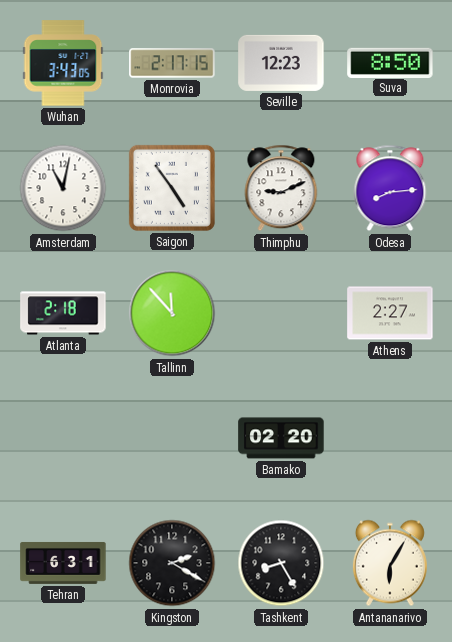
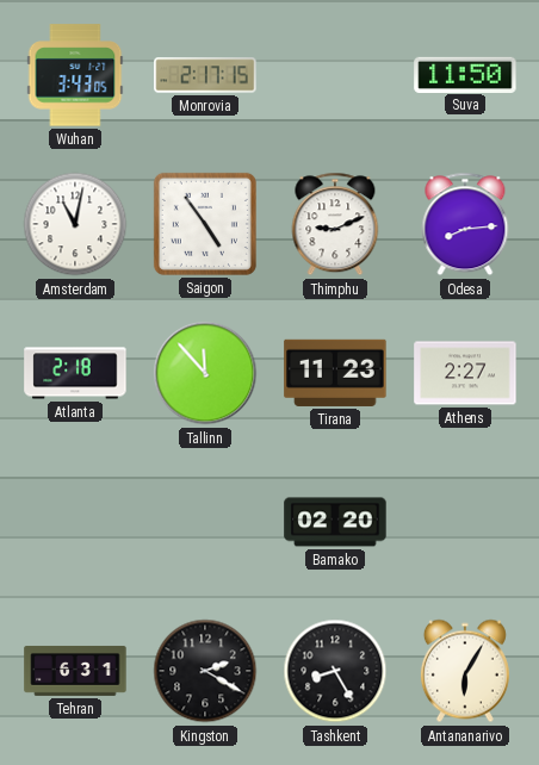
Seville: 12:23 -> none
Suva: 8:50 -> 11:50
Tirana: none -> 11:23
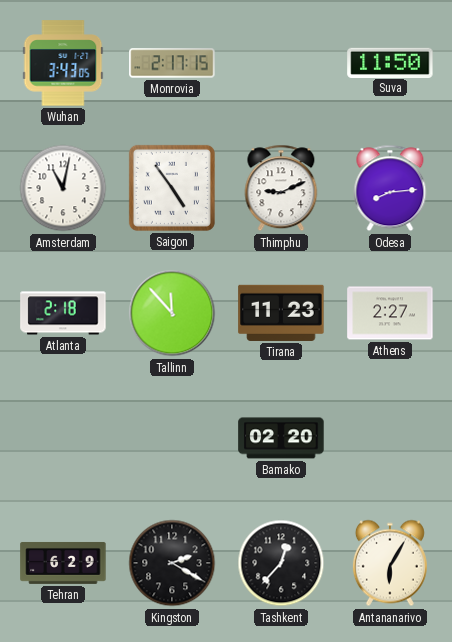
Tehran: 6:31 -> 6:29
Tashkent: 8:25 -> 12:37
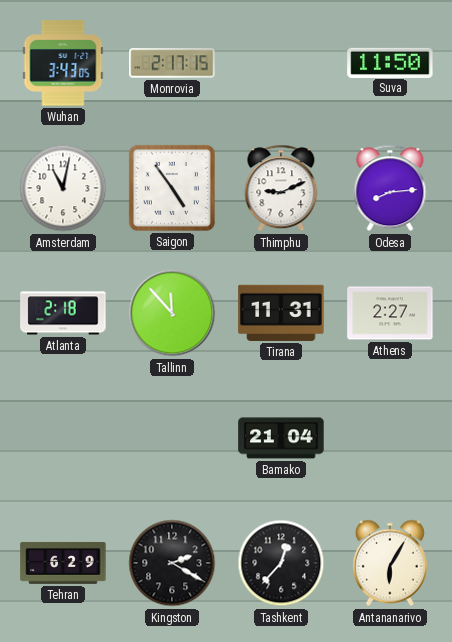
Tirana: 11:23 -> 11:31
Bamako: 02:20 -> 21:04
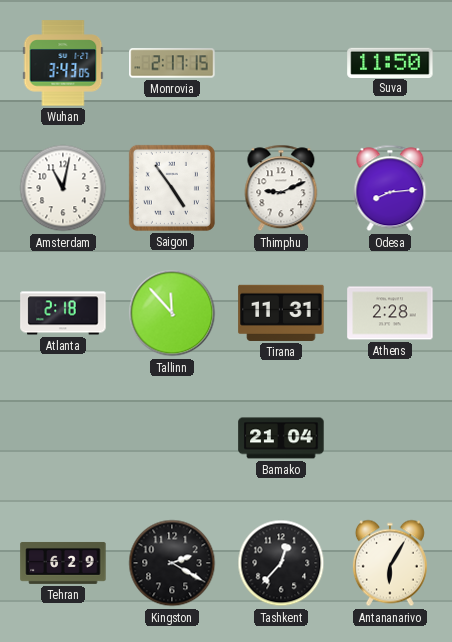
Athens: 2:27 -> 2:28
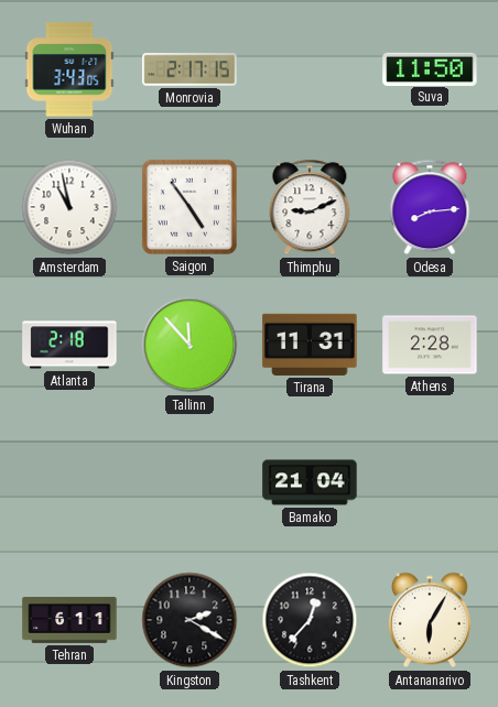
Amsterdam: 11:02 -> 10:58
Tehran: 6:29 -> 6:11
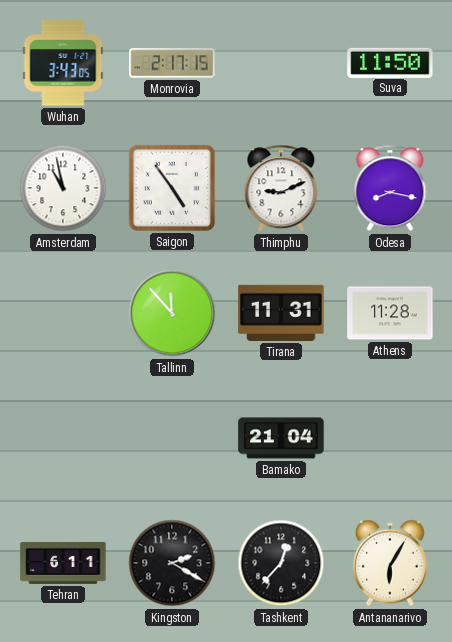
Odesa: 8:14 -> 8:17
Atlanta: 2:18 -> none
Athens: 2:28 -> 11:28
